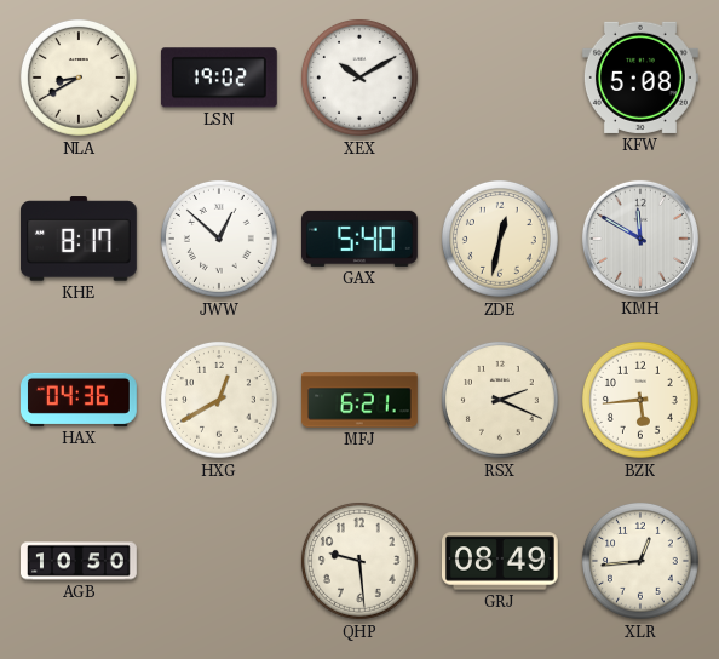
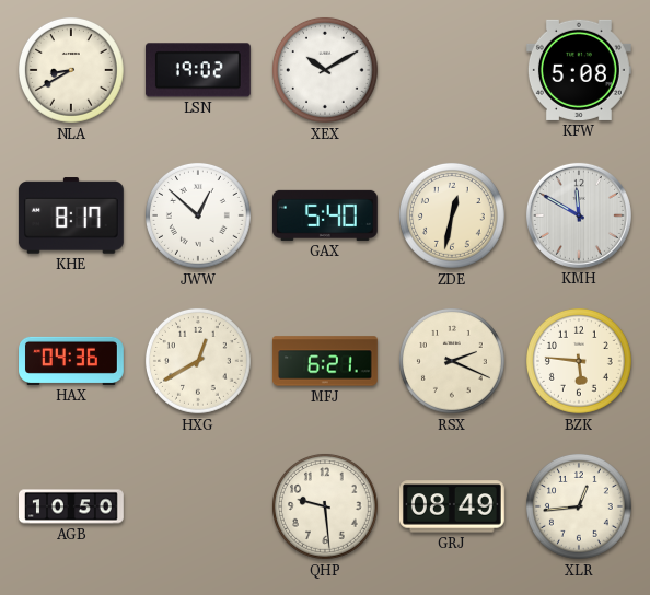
BZK: 5:44 -> 5:46
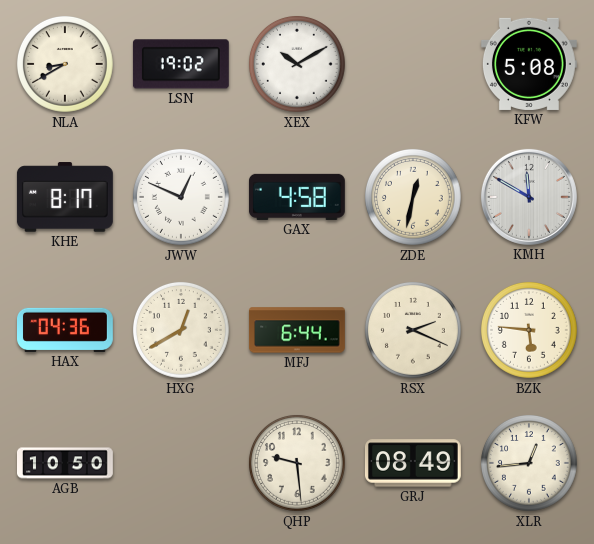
JWW: 12:52 -> 12:49
GAX: 5:40 -> 4:58
MFJ: 6:21 -> 6:44
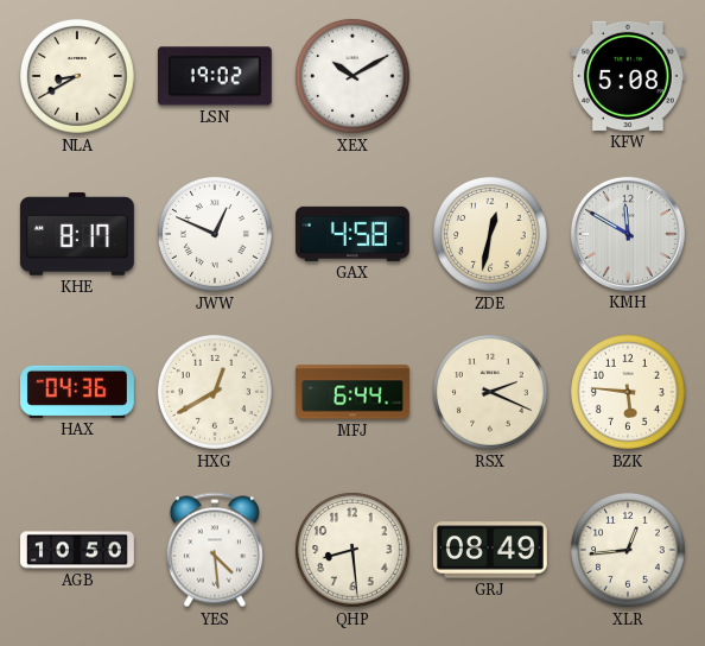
YES: none -> 4:29
QHP: 9:29 -> 8:29
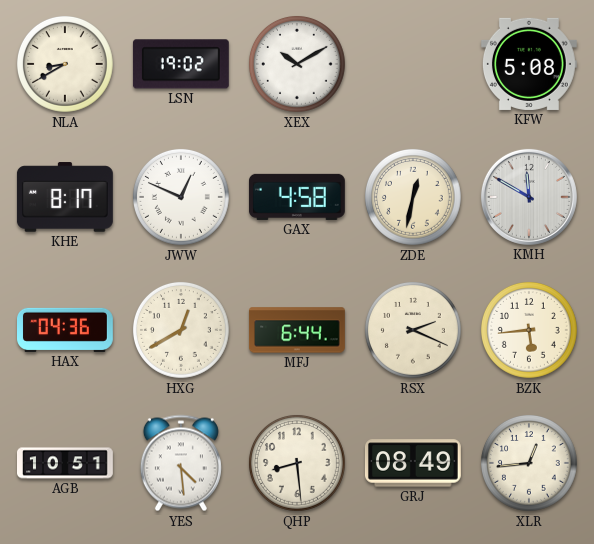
BZK: 5:46 -> 5:44
AGB: 10:50 -> 10:51
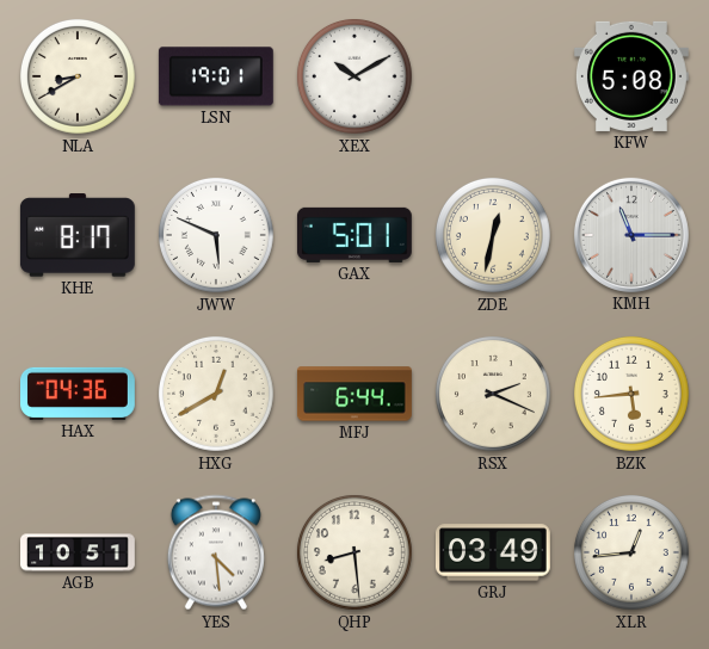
LSN: 19:02 -> 19:01
JWW: 12:49 -> 5:49
GAX: 4:58 -> 5:01
KMH: 11:50 -> 11:15
GRJ: 08:49 -> 03:49
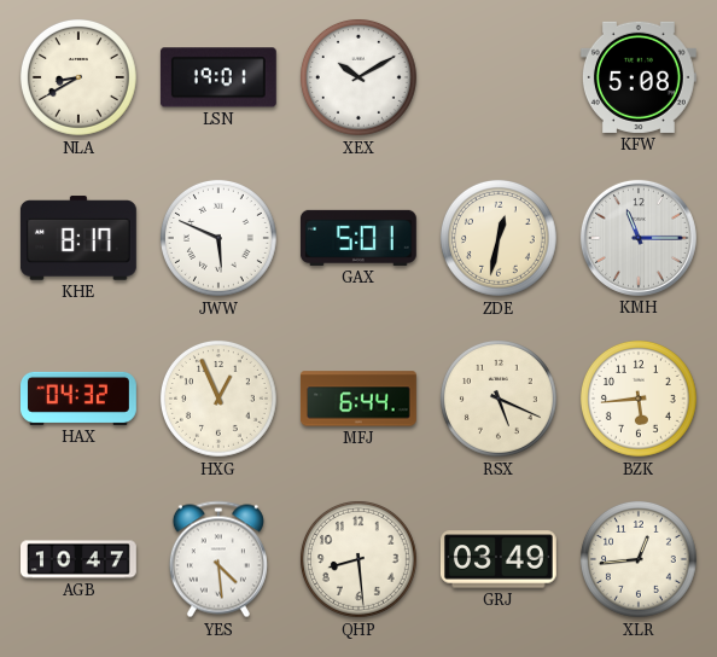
HAX: 04:36 -> 04:32
HXG: 12:40 -> 12:56
RSX: 2:19 -> 5:19
AGB: 10:51 -> 10:47
